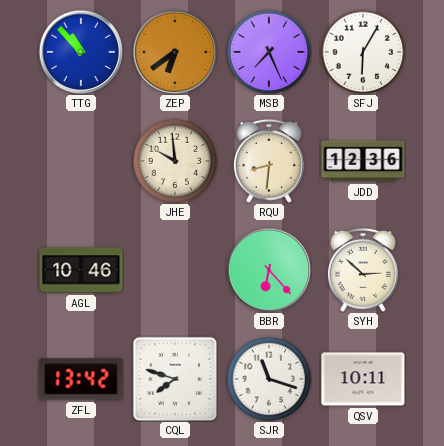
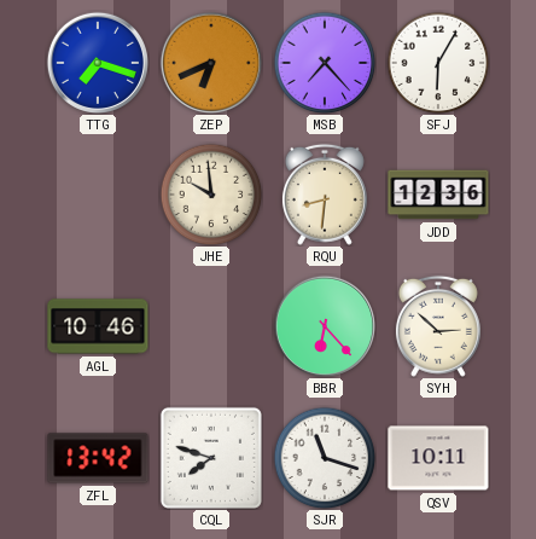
TTG: 10:53 -> 7:18
ZEP: 6:39 -> 6:41
MSB: 7:26 -> 7:23
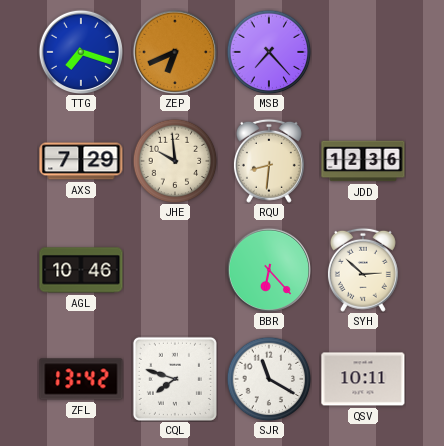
SFJ: 6:05 -> none
AXS: none -> 7:29
SJR: 11:18 -> 11:20
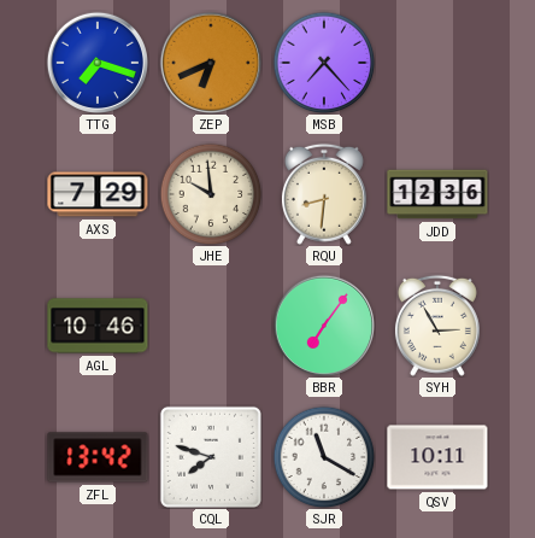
BBR: 6:23 -> 7:06
SYH: 2:52 -> 2:55
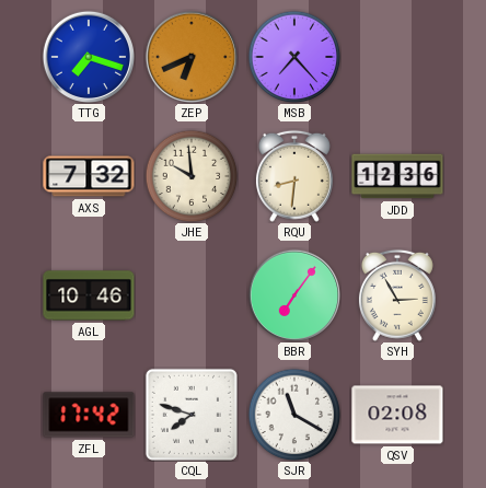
AXS: 7:29 -> 7:32
ZFL: 13:42 -> 17:42
QSV: 10:11 -> 02:08
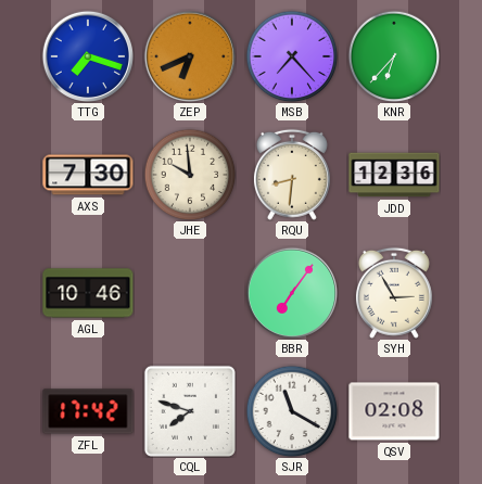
KNR: none -> 6:37
AXS: 7:32 -> 7:30
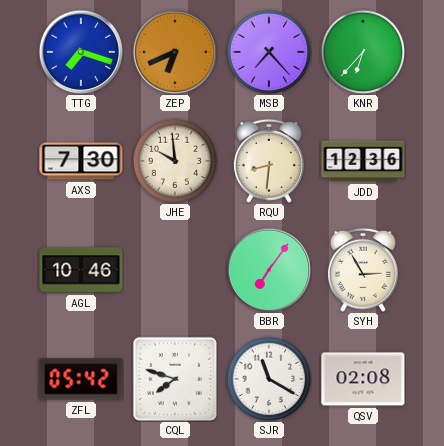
ZFL: 17:42 -> 05:42
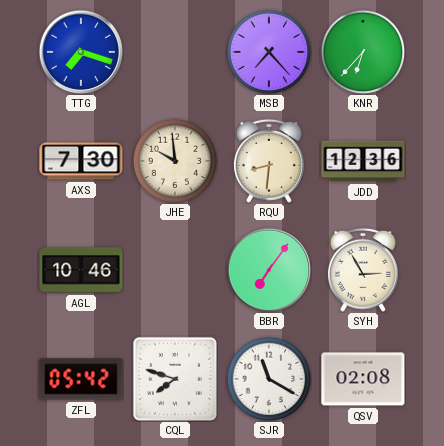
ZEP: 6:41 -> none
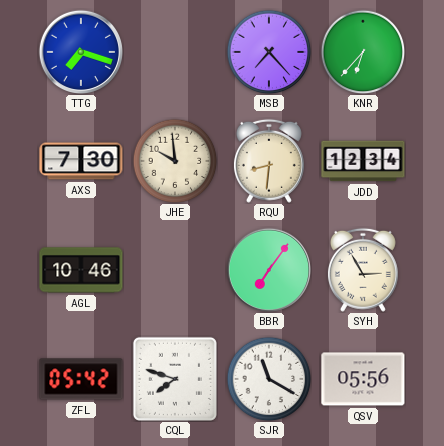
JDD: 12:36 -> 12:34
QSV: 02:08 -> 05:56
